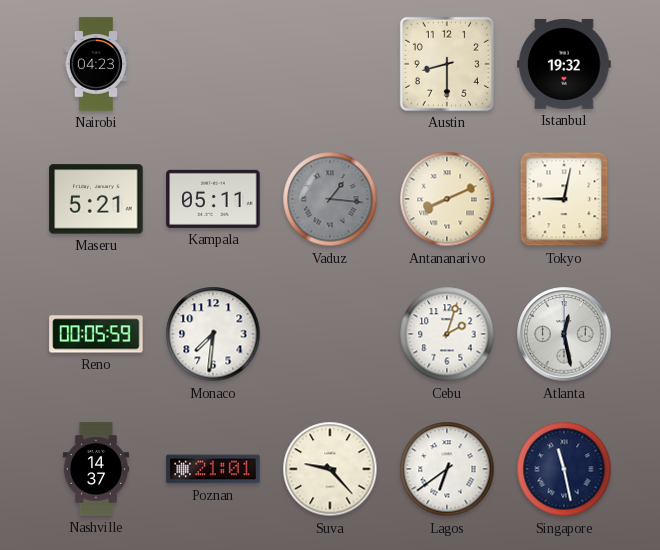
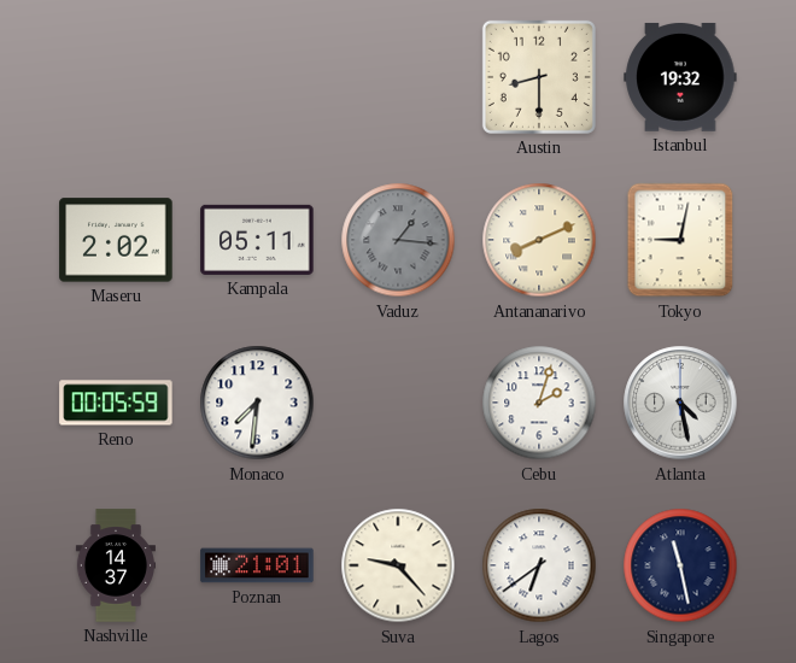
Nairobi: 04:23 -> none
Maseru: 5:21 -> 2:02
Atlanta: 12:28 -> 4:28
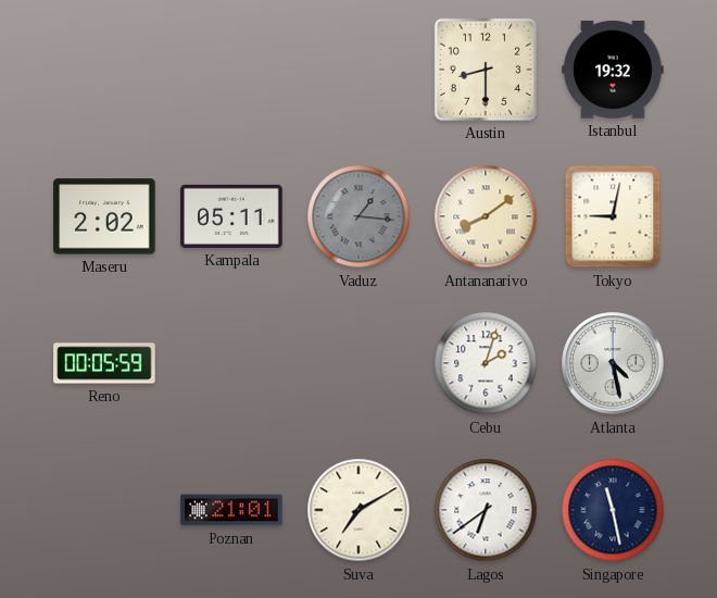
Antananarivo: 8:11 -> 8:09
Monaco: 7:31 -> none
Nashville: 14:37 -> none
Suva: 9:23 -> 7:10
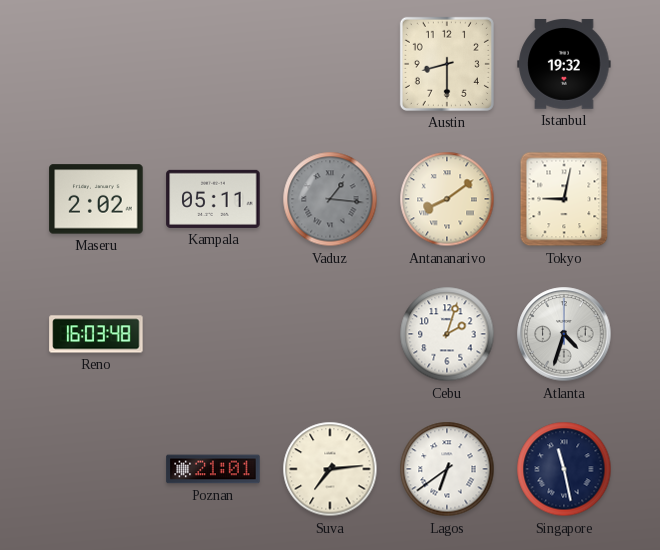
Reno: 00:05 -> 16:03
Atlanta: 4:28 -> 4:33
Suva: 7:10 -> 7:14
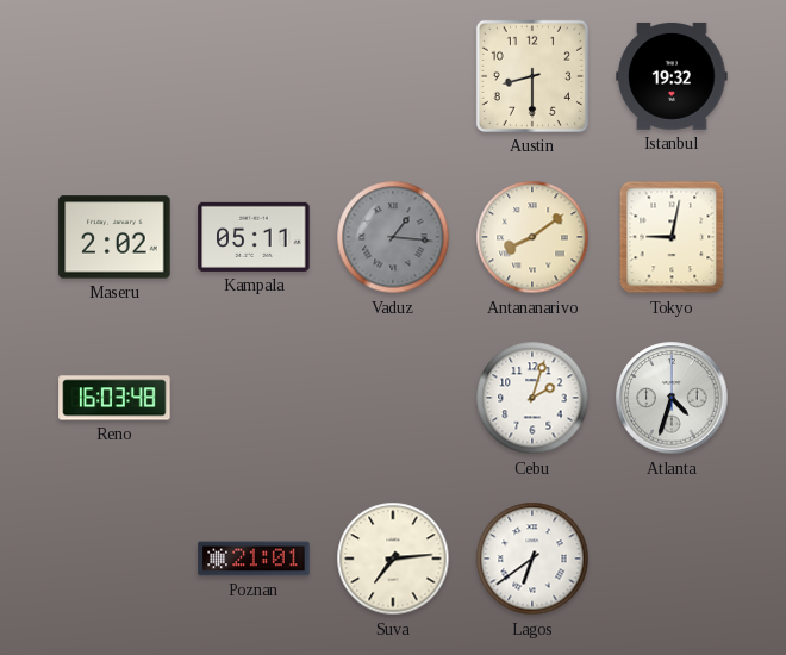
Singapore: 11:28 -> none
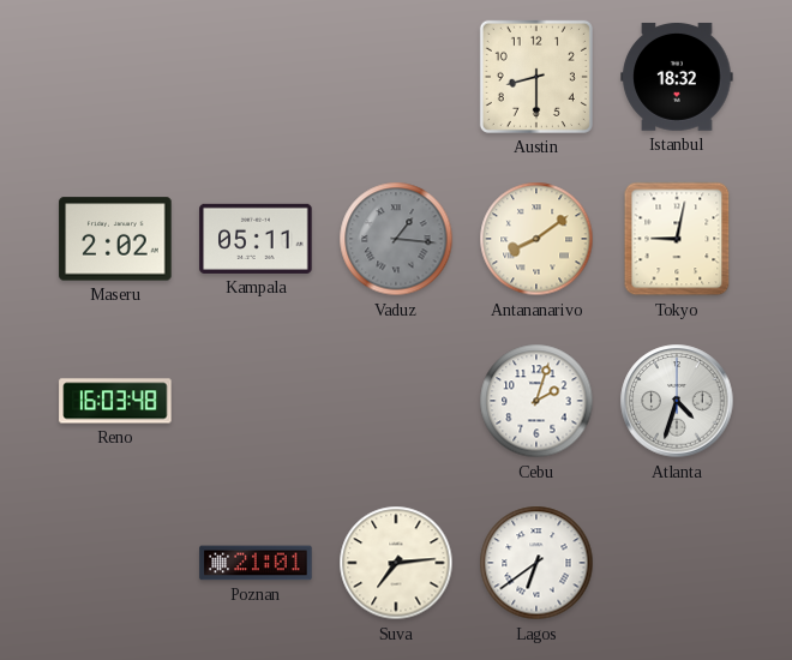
Istanbul: 19:32 -> 18:32
